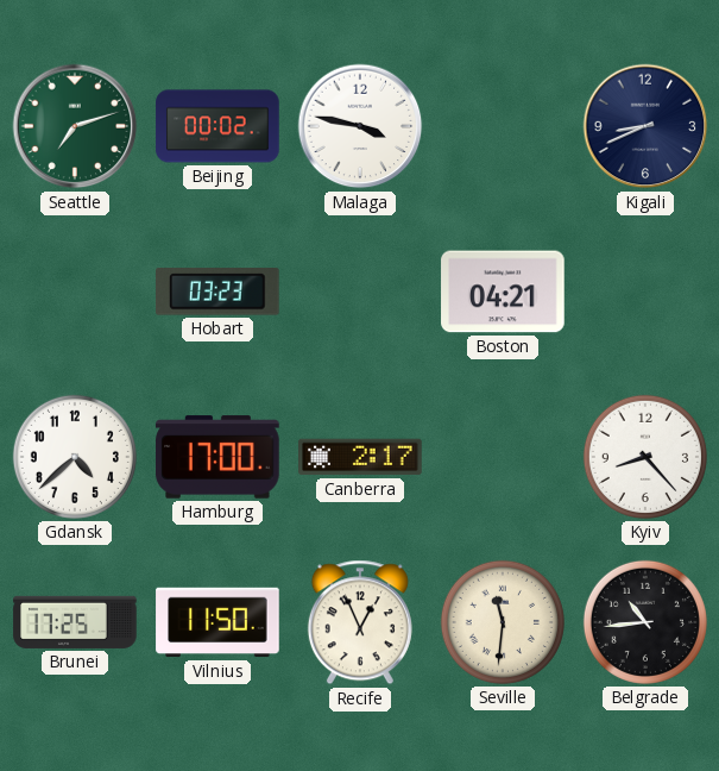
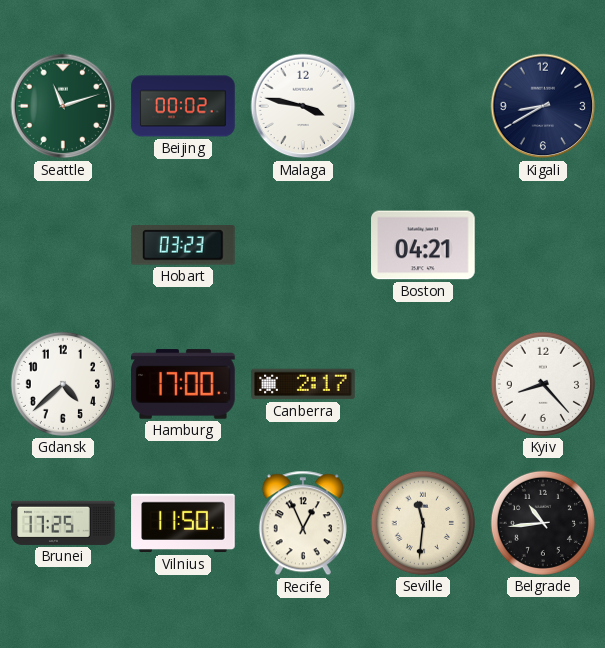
Seattle: 7:12 -> 11:12
Kigali: 8:41 -> 8:40
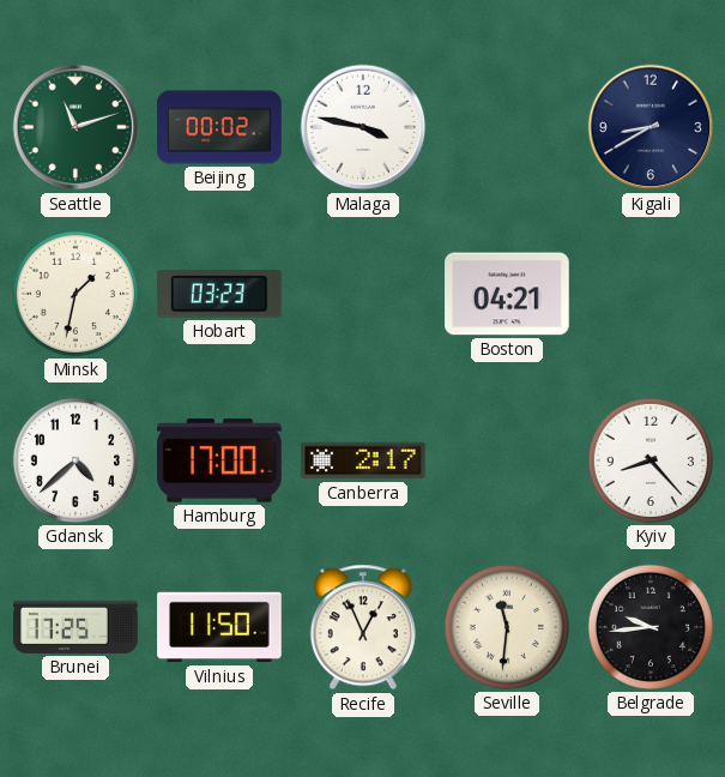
Minsk: none -> 1:32
Belgrade: 10:44 -> 9:44
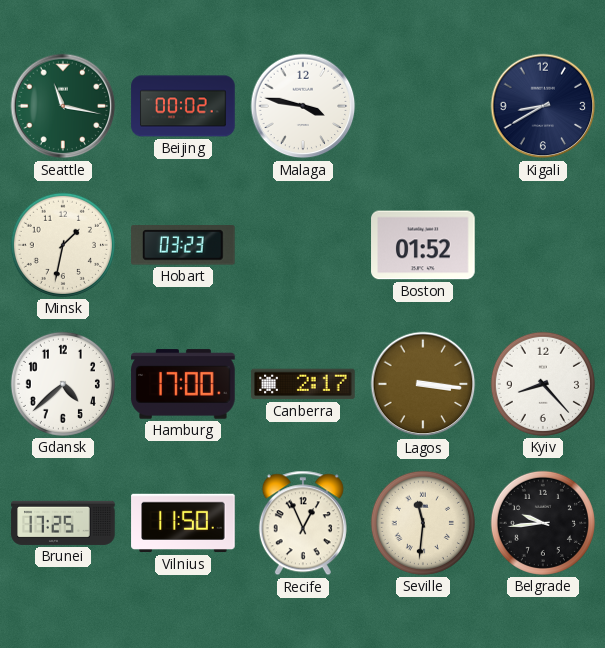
Seattle: 11:12 -> 11:17
Boston: 04:21 -> 01:52
Lagos: none -> 3:16
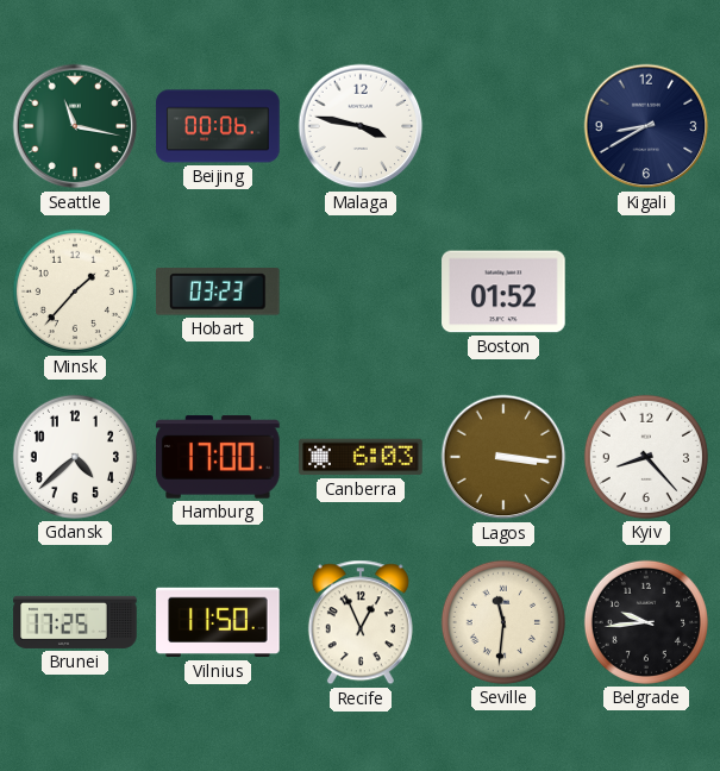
Beijing: 00:02 -> 00:06
Minsk: 1:32 -> 1:37
Canberra: 2:17 -> 6:03
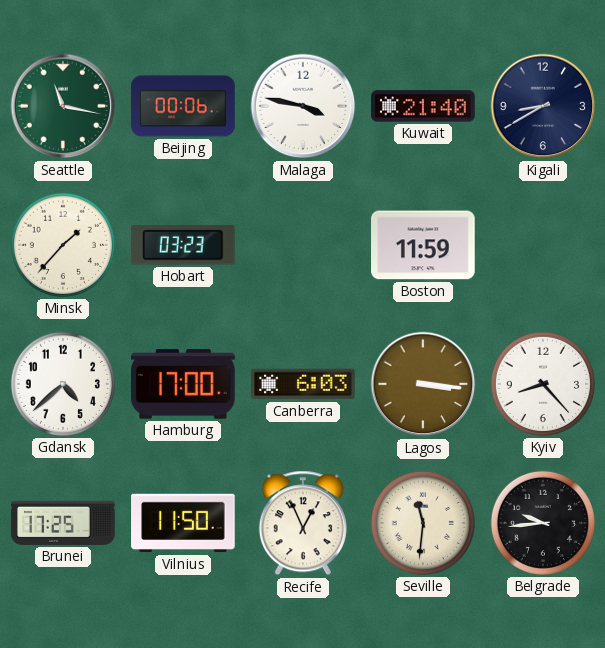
Kuwait: none -> 21:40
Boston: 01:52 -> 11:59
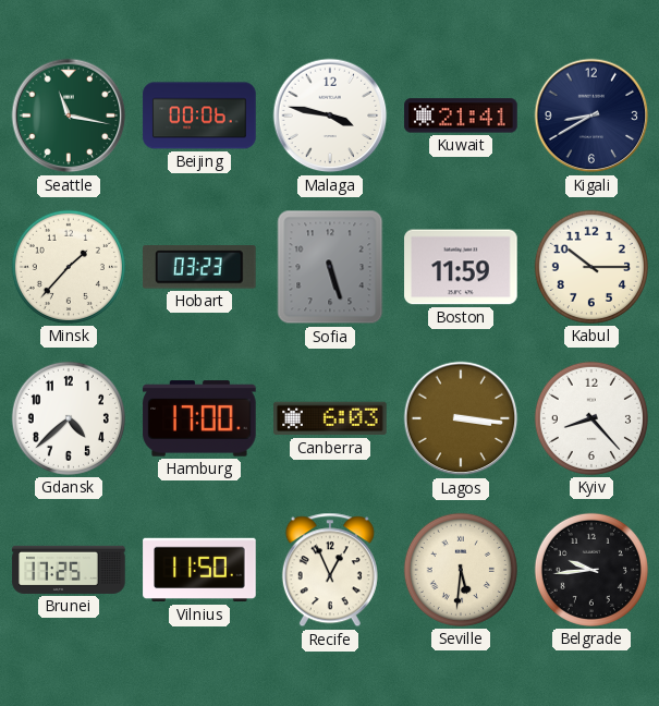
Kuwait: 21:40 -> 21:41
Sofia: none -> 5:27
Kabul: none -> 10:15
Seville: 11:31 -> 5:31
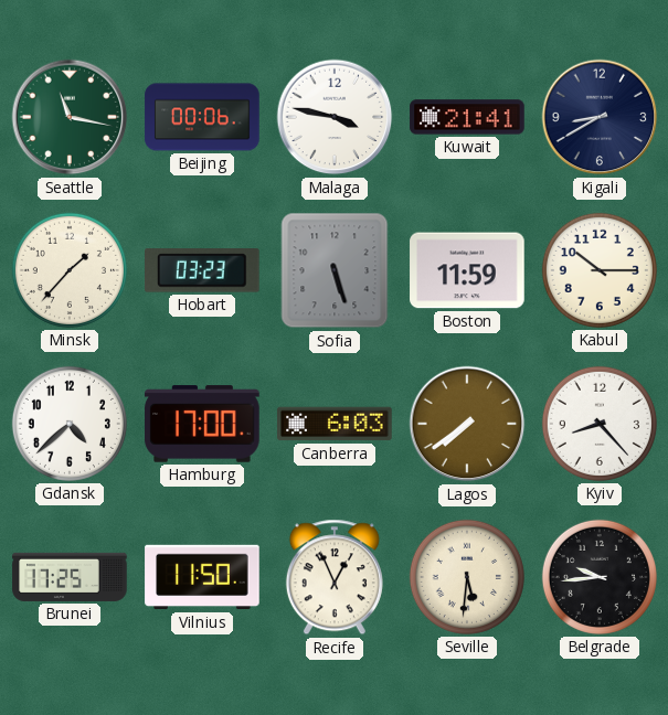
Lagos: 3:16 -> 7:39
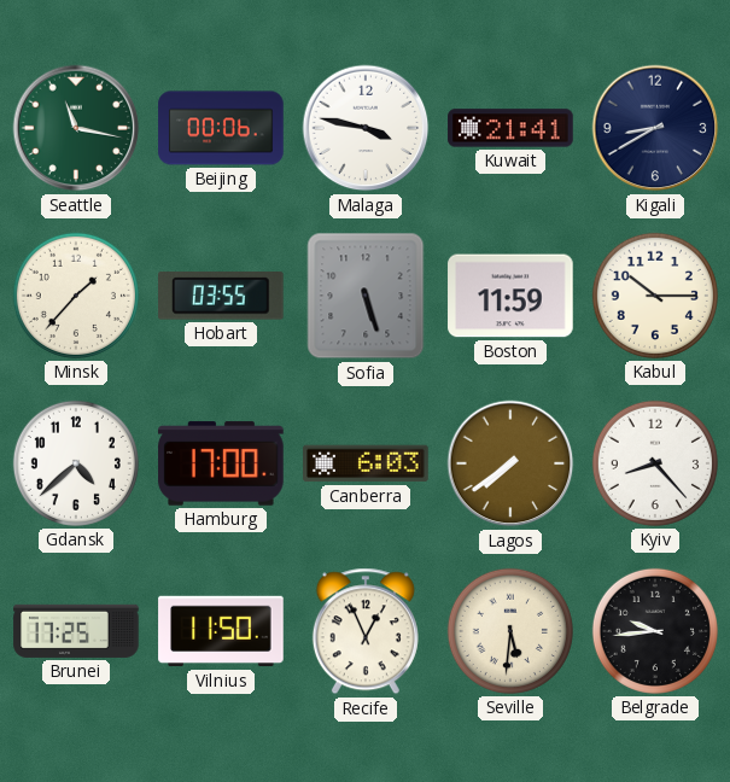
Hobart: 03:23 -> 03:55
